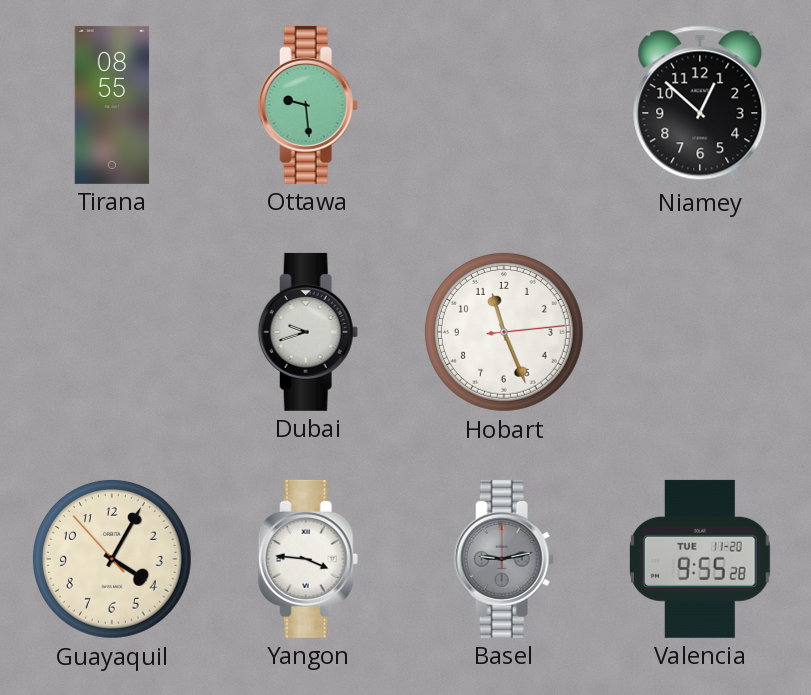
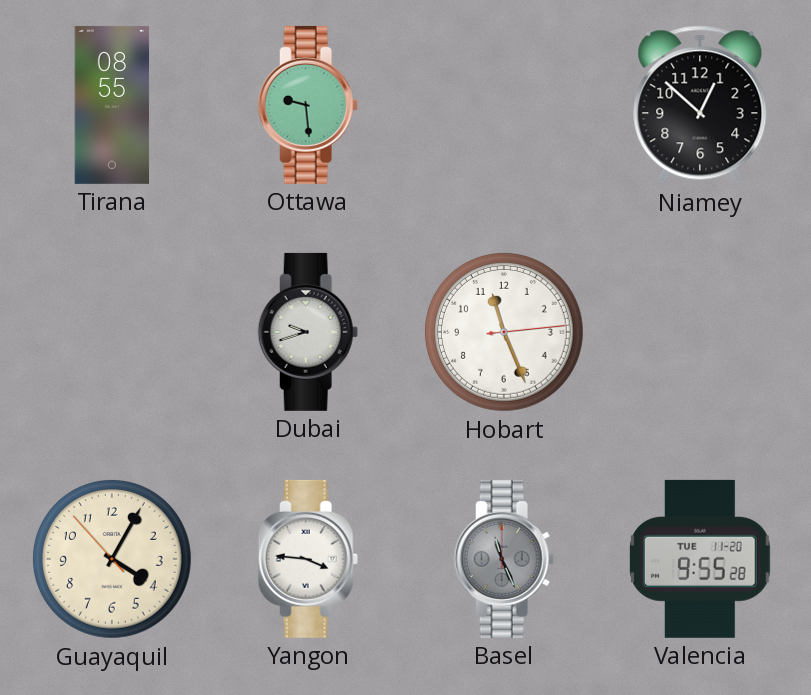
Basel: 9:13 -> 11:26
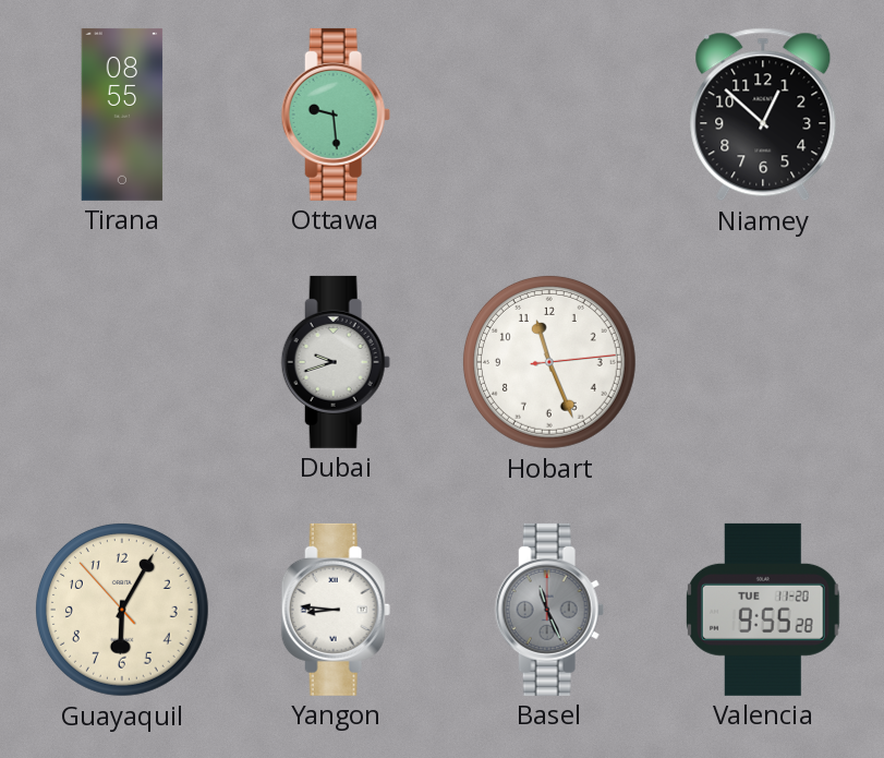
Guayaquil: 4:04 -> 6:04
Yangon: 3:46 -> 8:46
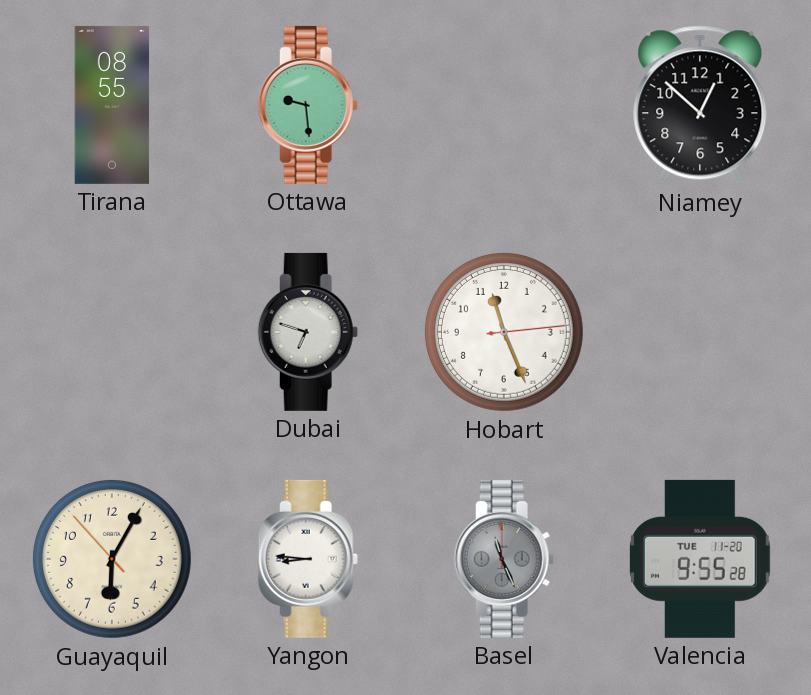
Dubai: 9:42 -> 6:48
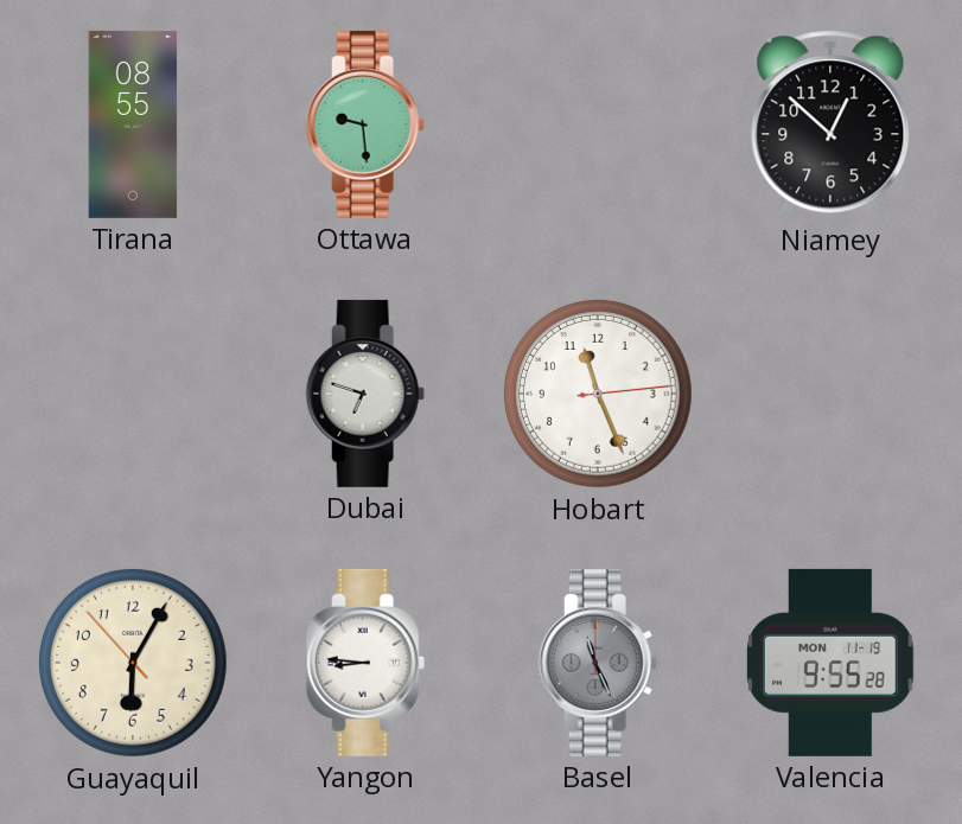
Valencia date: TUE 11-20 -> MON 11-19
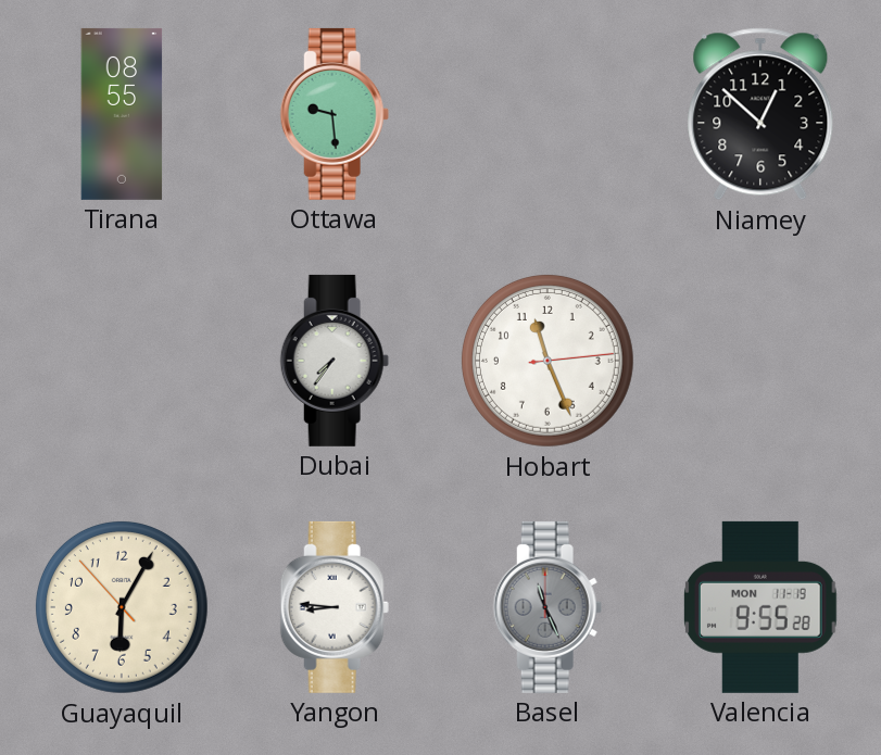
Dubai: 6:48 -> 7:36
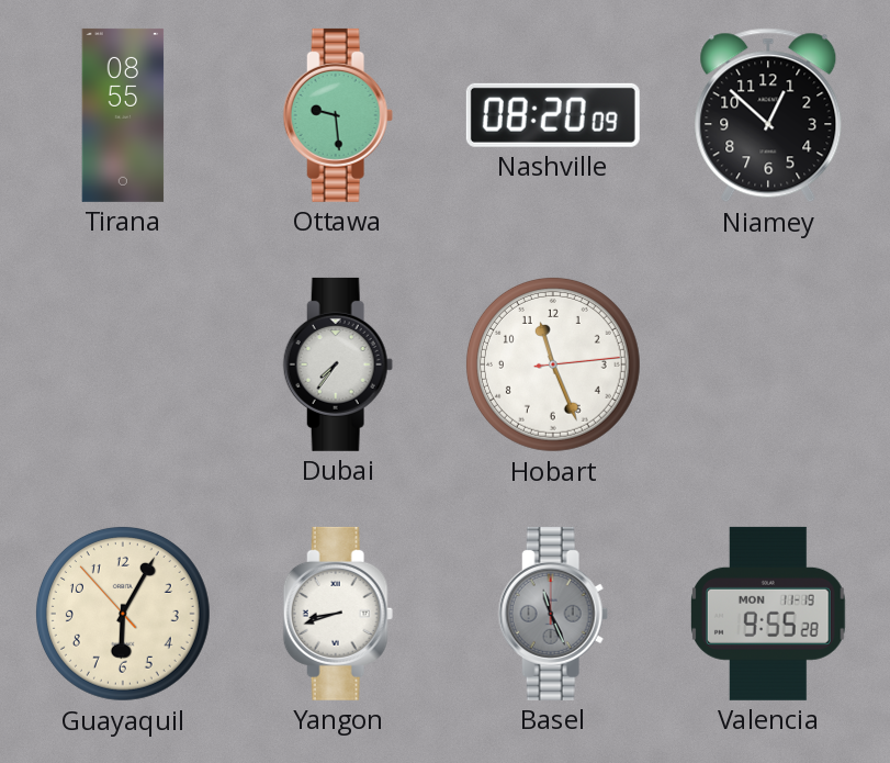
Nashville: none -> 08:20
Yangon: 8:46 -> 8:42
